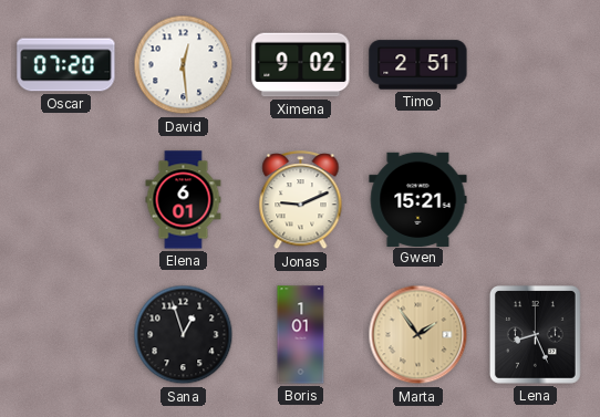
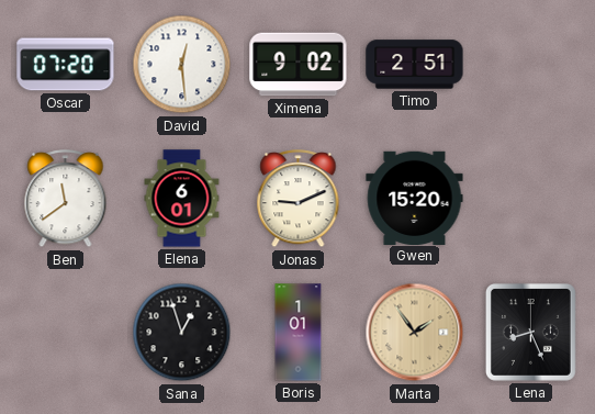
Ben: none -> 11:39
Gwen: 15:21 -> 15:20
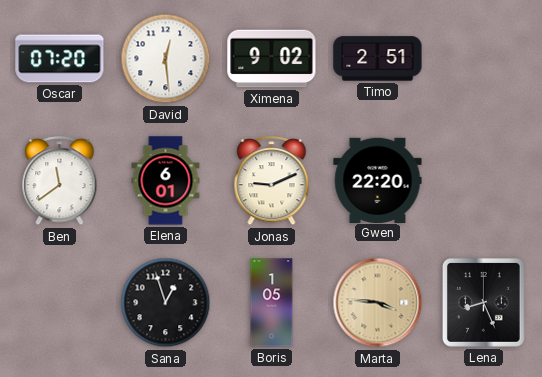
Gwen: 15:20 -> 22:20
Boris: 1:01 -> 1:05
Marta: 1:54 -> 3:46
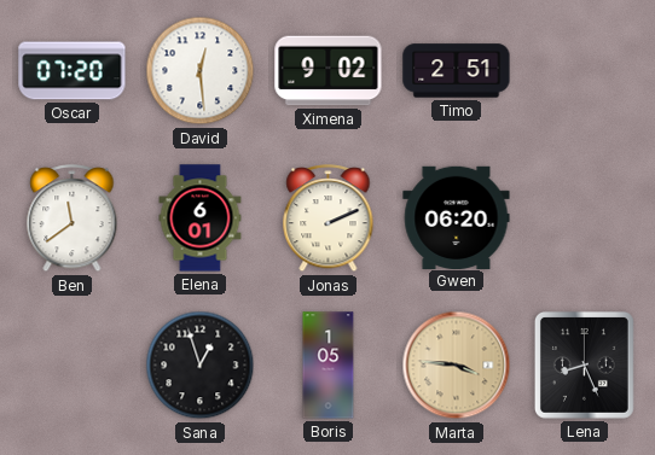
Jonas: 9:11 -> 2:11
Gwen: 22:20 -> 06:20
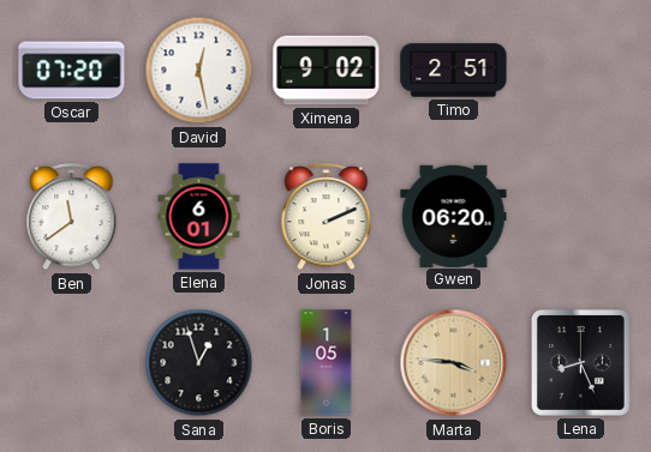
David: 12:29 -> 12:28
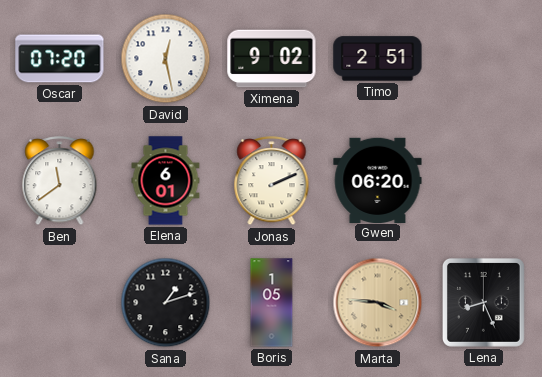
Sana: 12:57 -> 1:12
